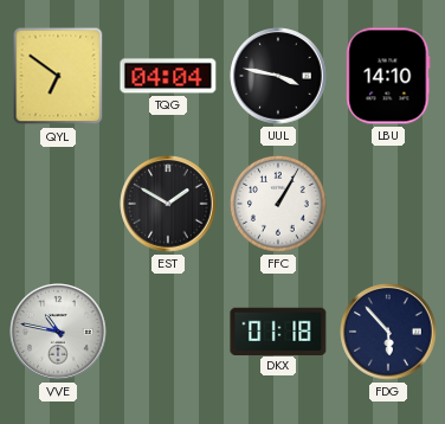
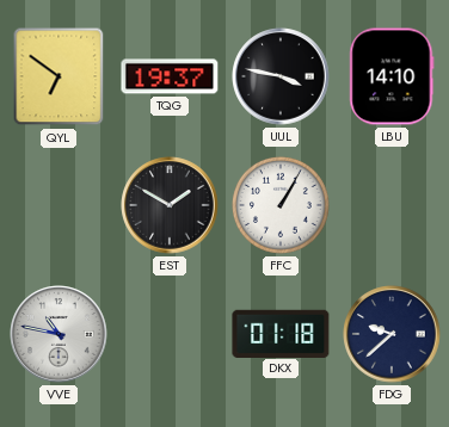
TQG: 04:04 -> 19:37
FDG: 5:53 -> 9:38
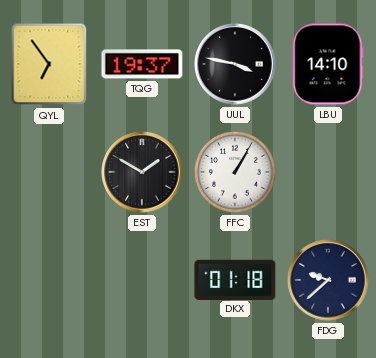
QYL: 6:51 -> 6:54
VVE: 10:47 -> none
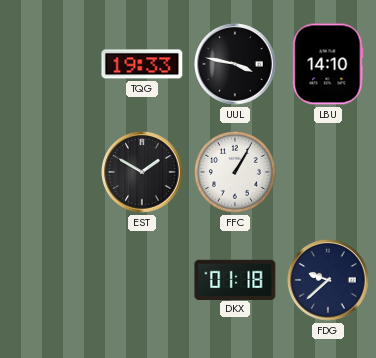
QYL: 6:54 -> none
TQG: 19:37 -> 19:33
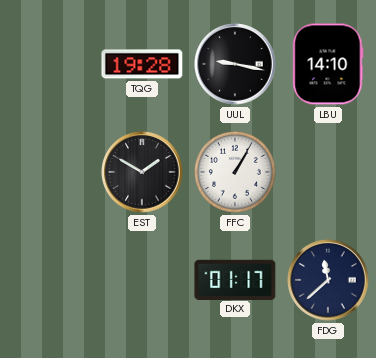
TQG: 19:33 -> 19:28
UUL: 3:47 -> 9:17
DKX: 01:18 -> 01:17
FDG: 9:38 -> 11:38
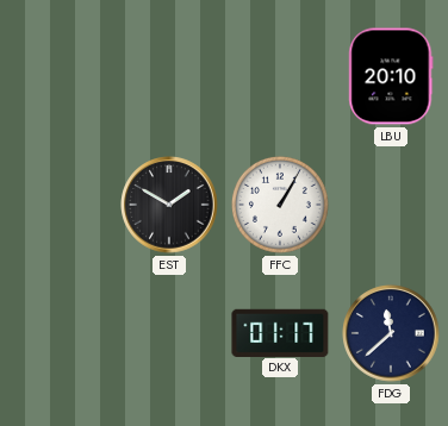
TQG: 19:28 -> none
UUL: 9:17 -> none
LBU: 14:10 -> 20:10
